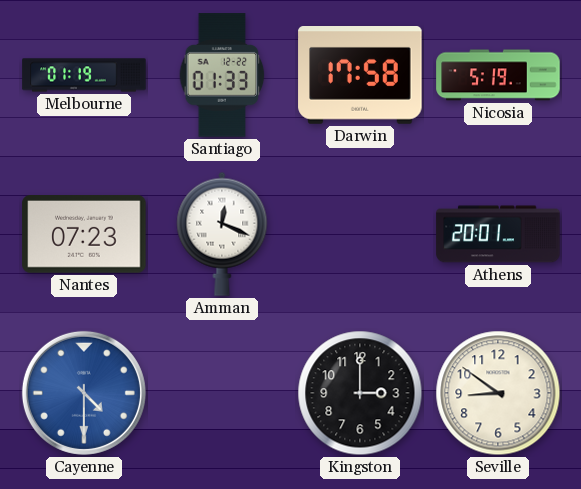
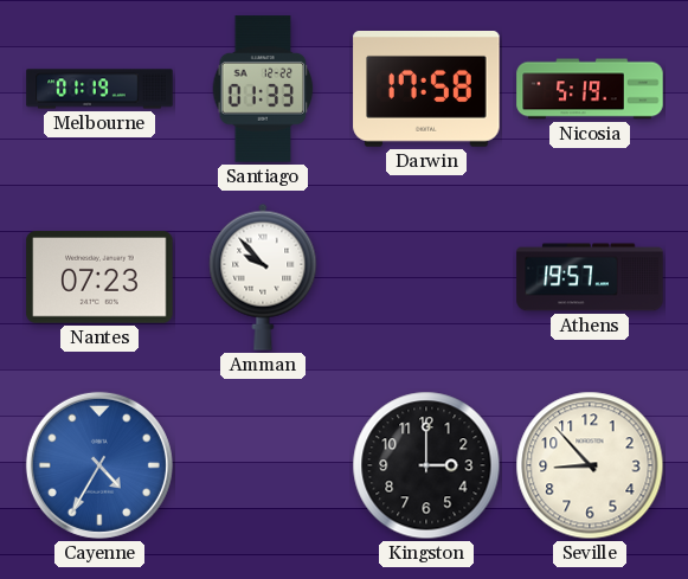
Amman: 12:19 -> 9:53
Athens: 20:01 -> 19:57
Cayenne: 4:30 -> 4:35
Seville: 8:51 -> 8:53
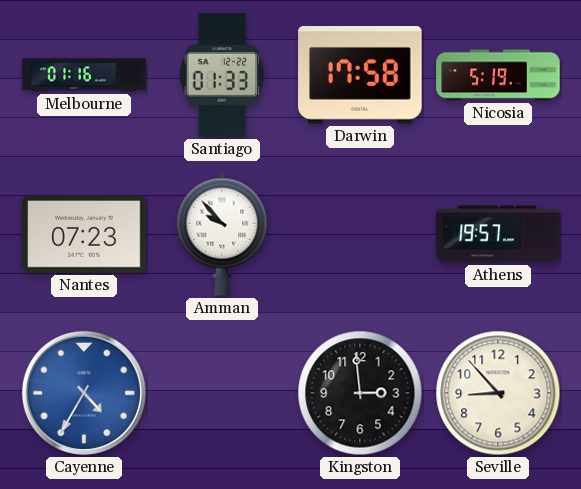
Melbourne: 01:19 -> 01:16
Kingston: 3:00 -> 2:59
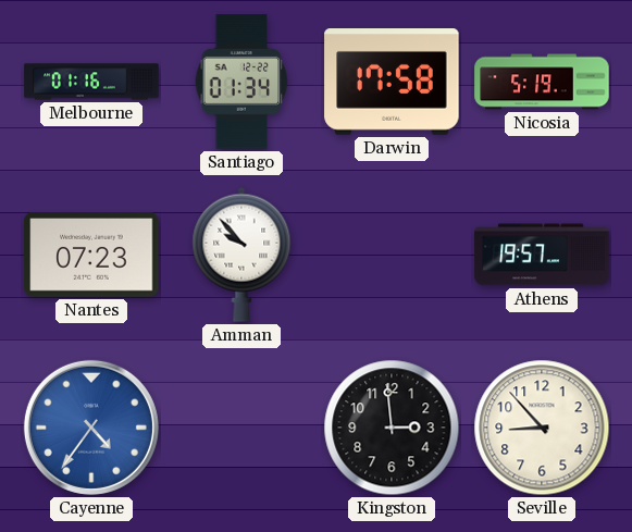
Santiago: 01:33 -> 01:34
Cayenne: 4:35 -> 4:36
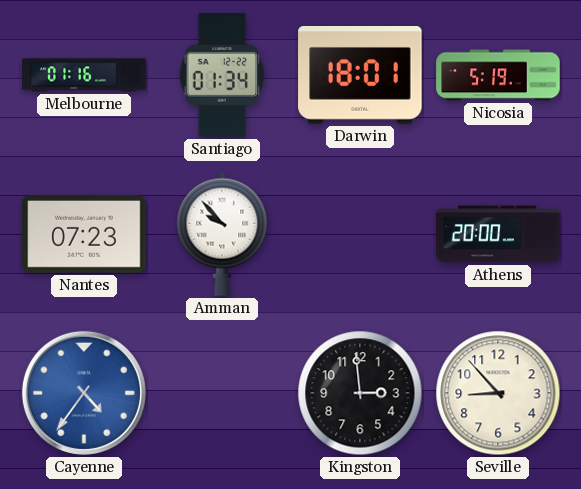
Darwin: 17:58 -> 18:01
Athens: 19:57 -> 20:00
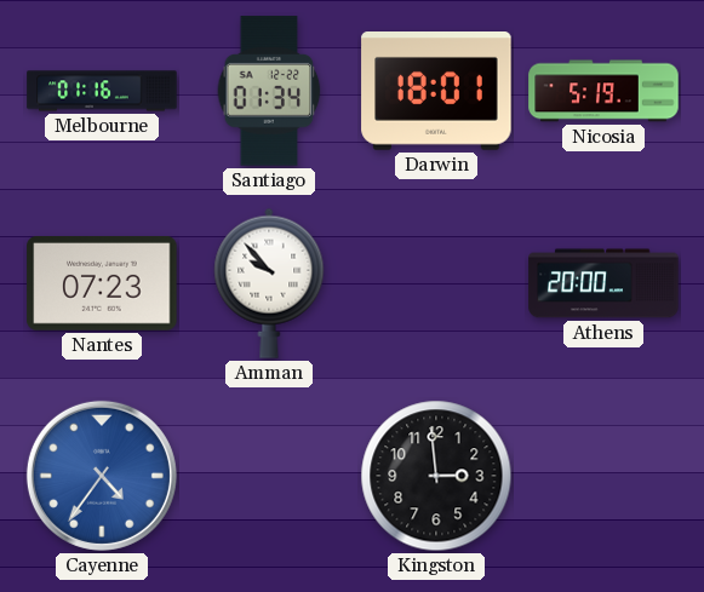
Seville: 8:53 -> none
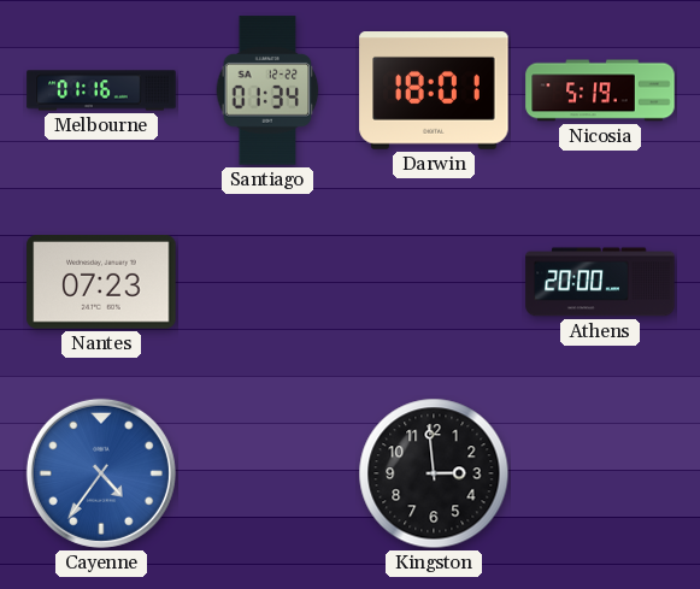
Amman: 9:53 -> none
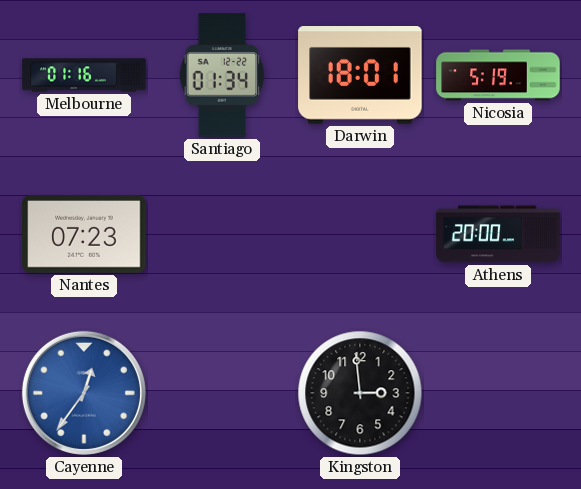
Cayenne: 4:36 -> 12:36
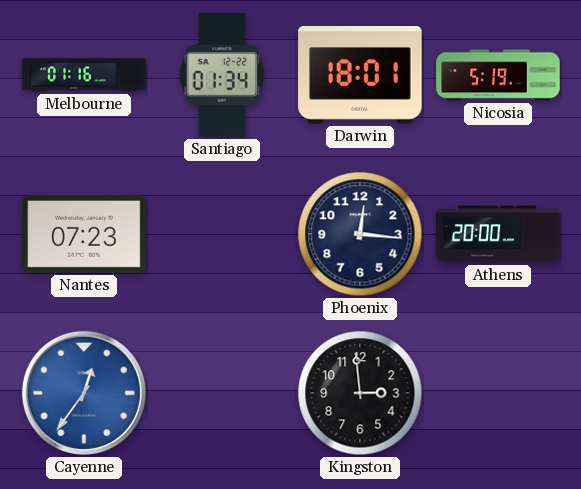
Phoenix: none -> 12:16
